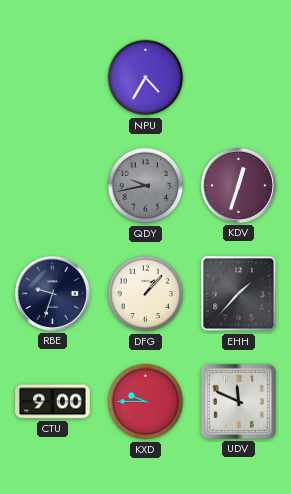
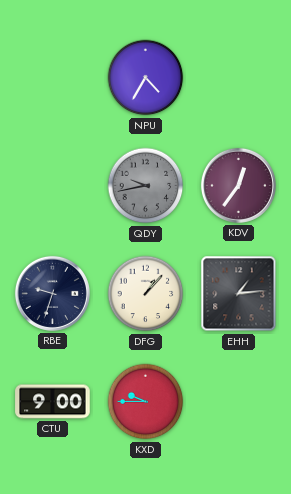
KDV: 12:33 -> 12:36
EHH: 1:37 -> 1:14
UDV: 11:49 -> none
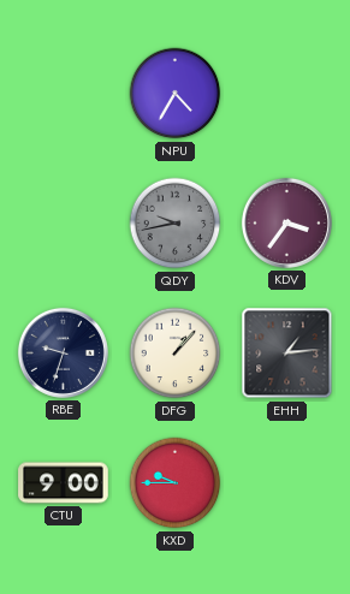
KDV: 12:36 -> 3:36
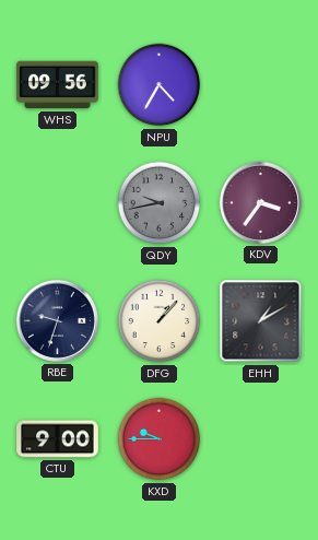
WHS: none -> 09:56
EHH: 1:14 -> 1:10
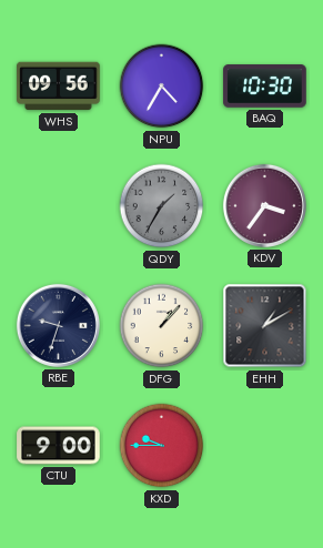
BAQ: none -> 10:30
QDY: 9:43 -> 1:35
